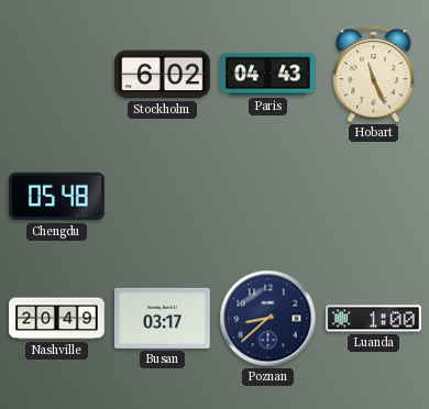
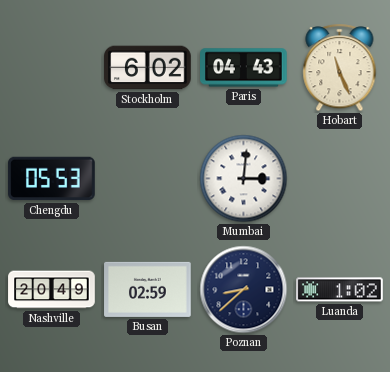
Chengdu: 05:48 -> 05:53
Mumbai: none -> 3:01
Busan: 03:17 -> 02:59
Luanda: 1:00 -> 1:02
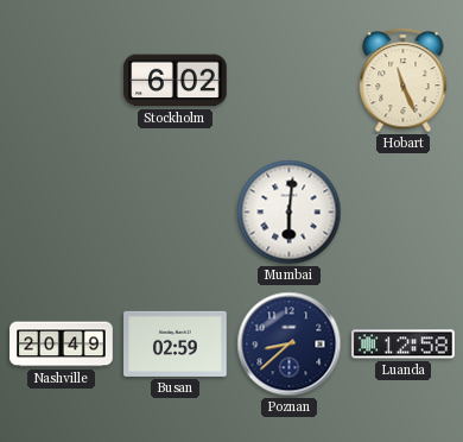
Paris: 04:43 -> none
Chengdu: 05:53 -> none
Mumbai: 3:01 -> 6:01
Luanda: 1:02 -> 12:58
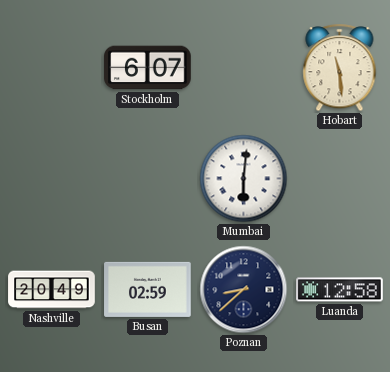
Stockholm: 6:02 -> 6:07
Hobart: 11:26 -> 11:29
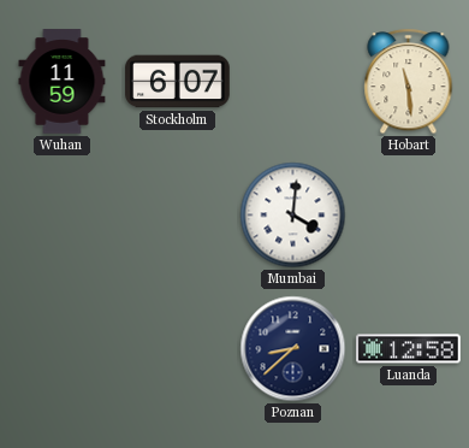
Wuhan: none -> 11:59
Mumbai: 6:01 -> 4:01
Nashville: 20:49 -> none
Busan: 02:59 -> none
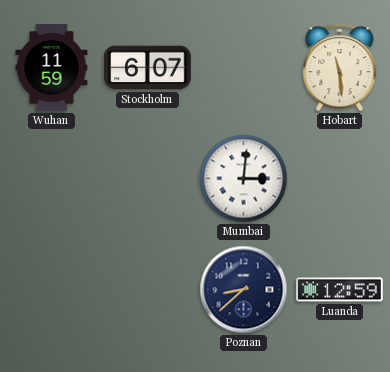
Mumbai: 4:01 -> 3:01
Luanda: 12:58 -> 12:59
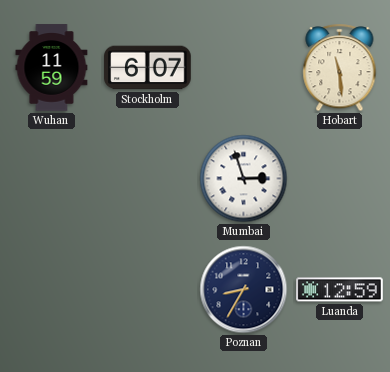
Mumbai: 3:01 -> 2:57
Poznan: 8:38 -> 8:35
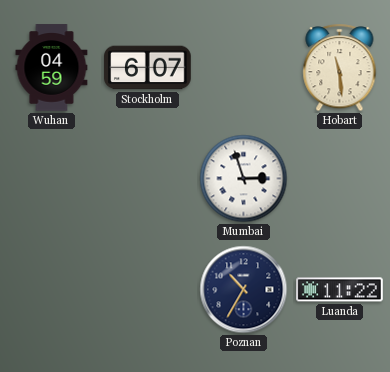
Wuhan: 11:59 -> 04:59
Poznan: 8:35 -> 10:35
Luanda: 12:59 -> 11:22
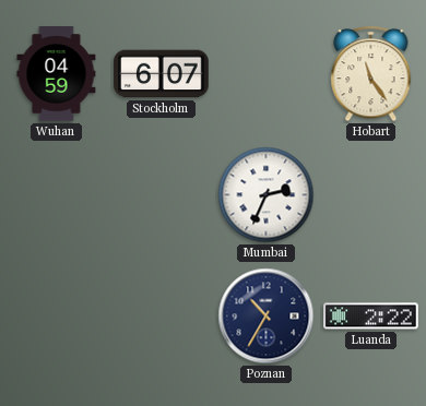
Hobart: 11:29 -> 11:24
Mumbai: 2:57 -> 2:34
Luanda: 11:22 -> 2:22
